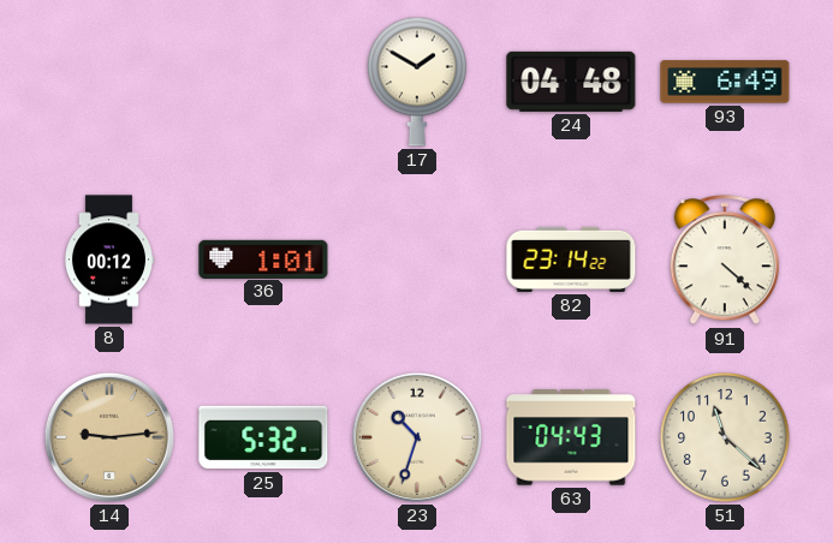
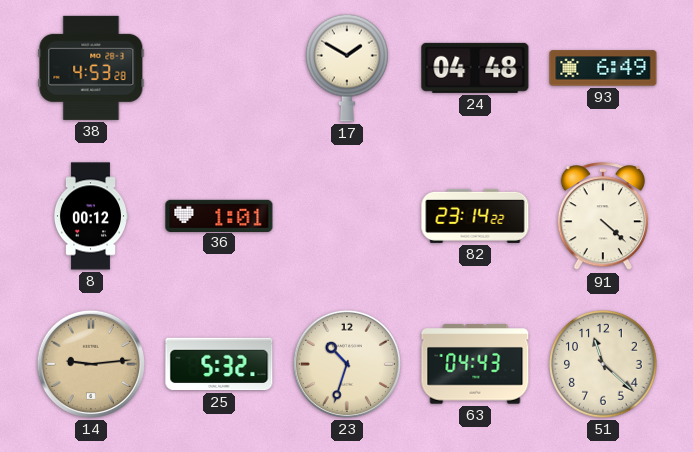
38: none -> 4:53
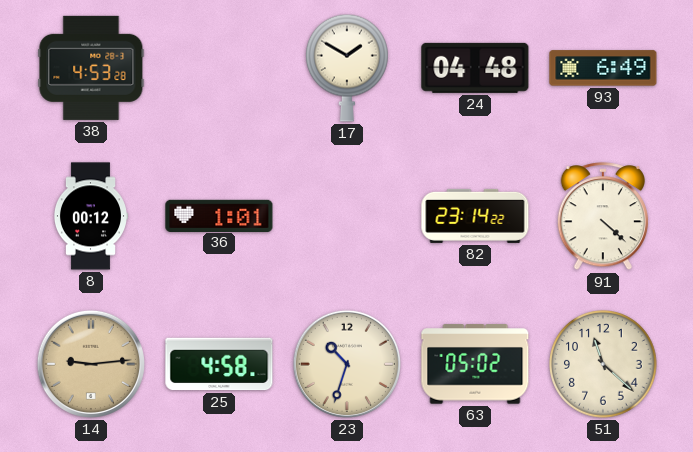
25: 5:32 -> 4:58
63: 04:43 -> 05:02
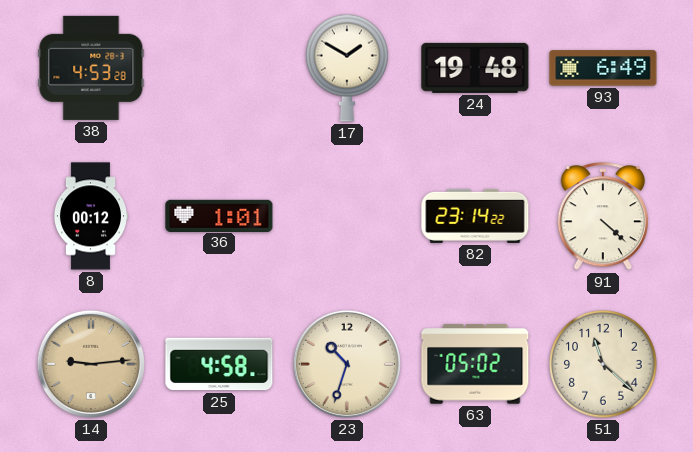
24: 04:48 -> 19:48
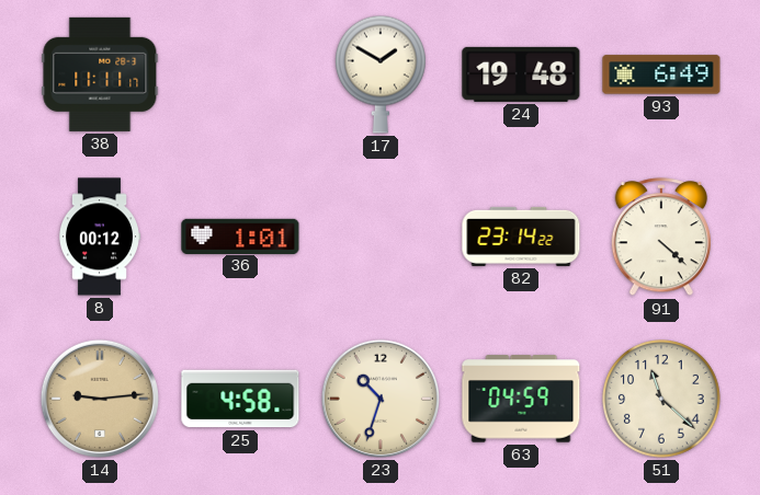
38: 4:53 -> 11:11
63: 05:02 -> 04:59
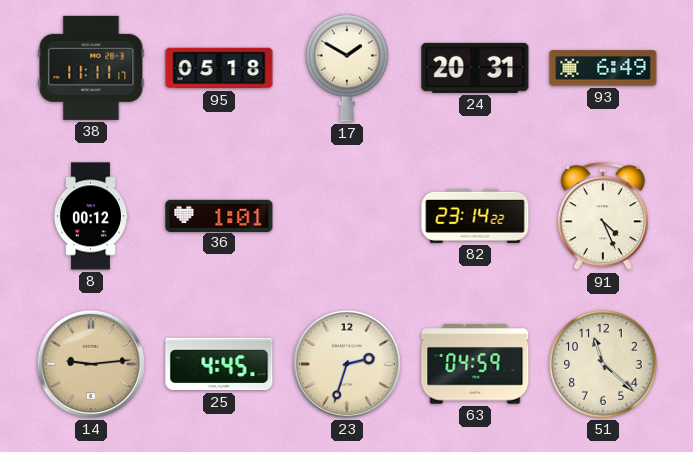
95: none -> 05:18
24: 19:48 -> 20:31
91: 4:22 -> 4:26
25: 4:58 -> 4:45
23: 10:33 -> 2:33
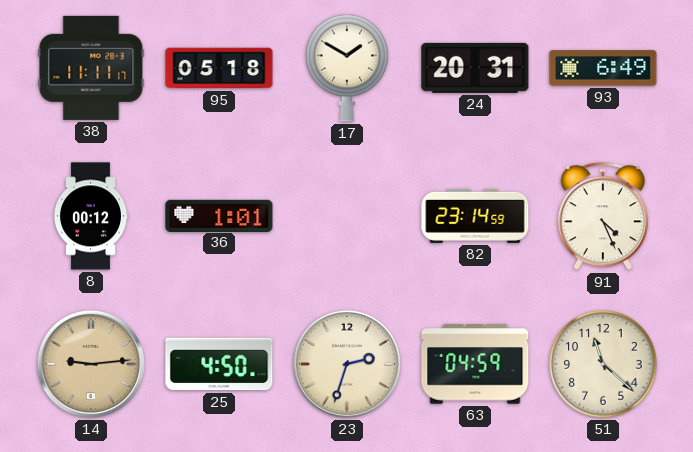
82: 23:14:22 -> 23:14:59
25: 4:45 -> 4:50
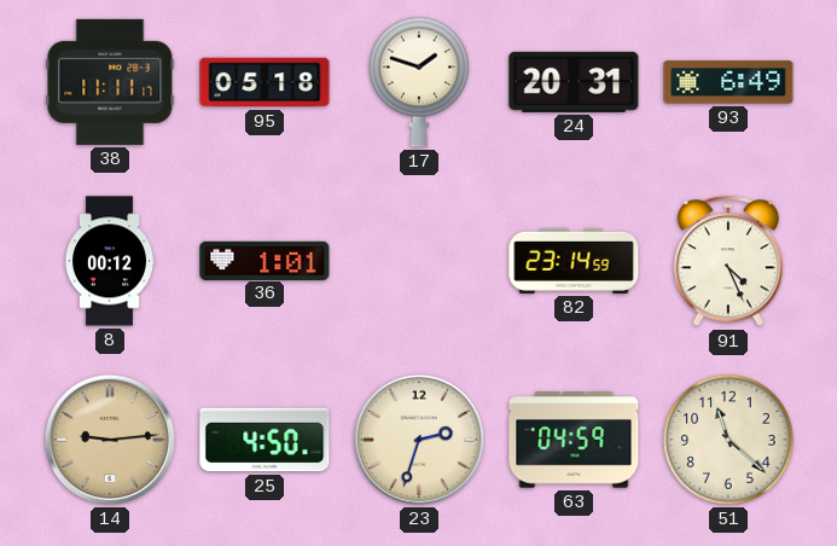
17: 1:50 -> 1:48
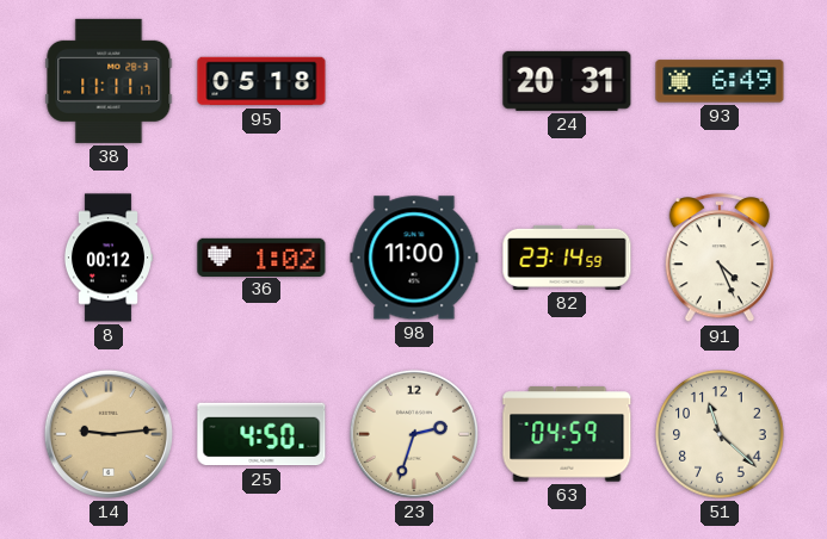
17: 1:48 -> none
36: 1:01 -> 1:02
98: none -> 11:00
